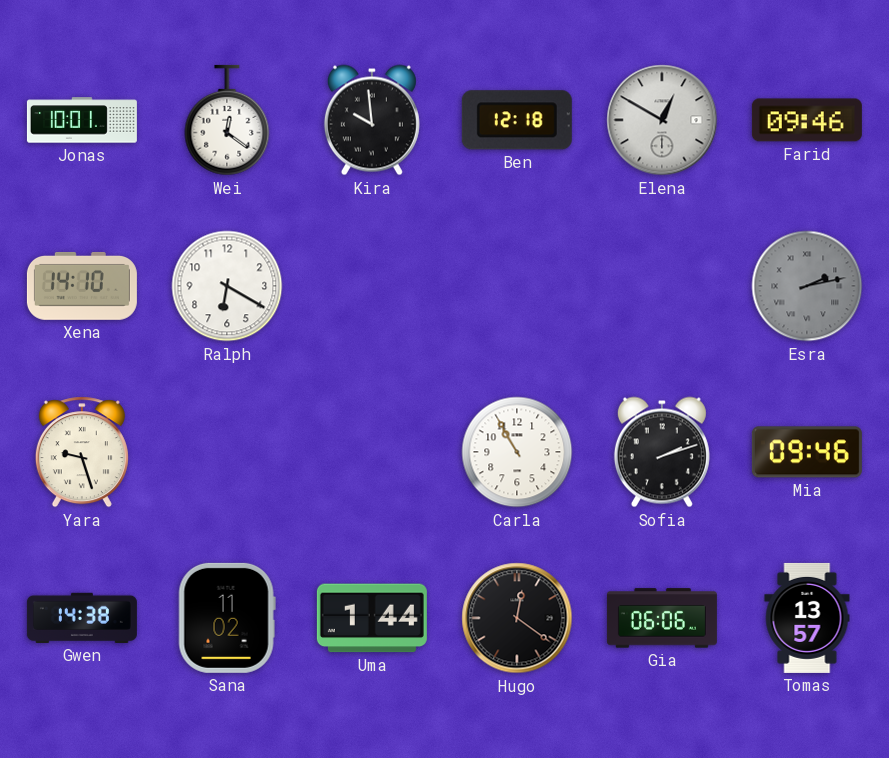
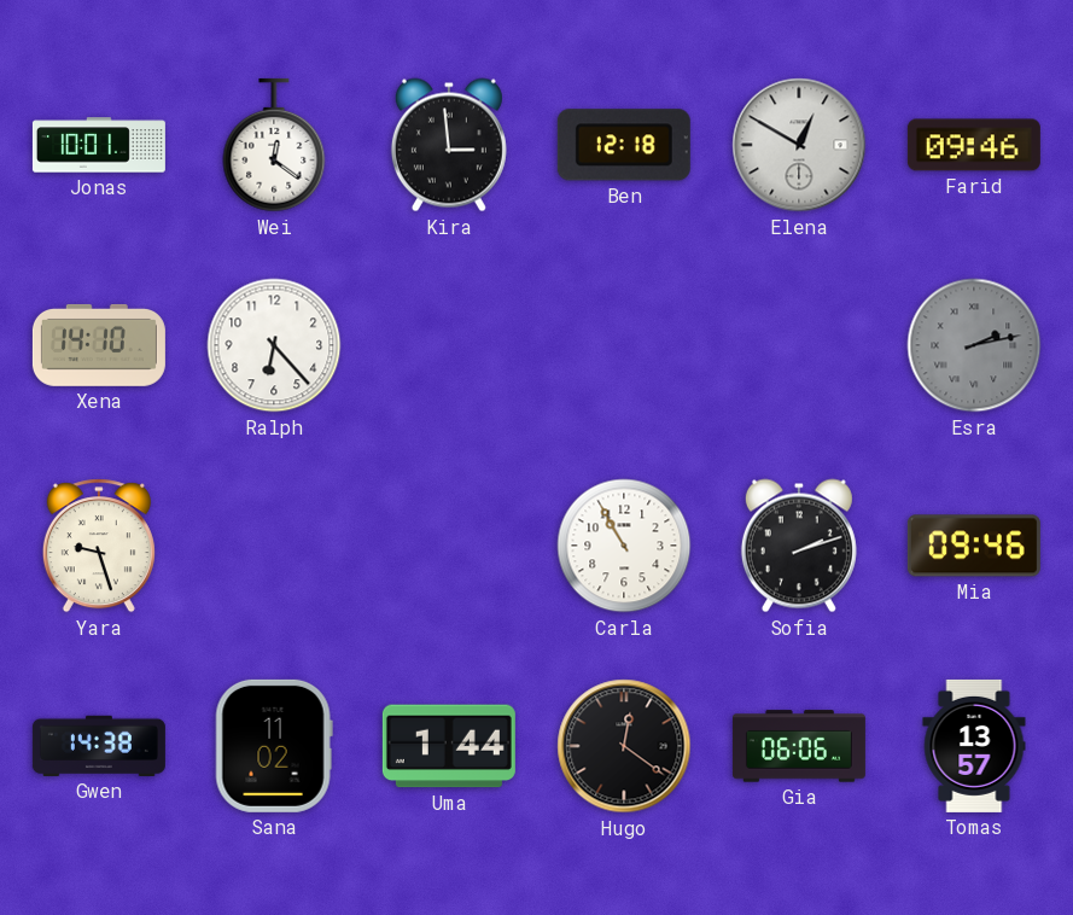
Kira: 9:59 -> 2:59
Ralph: 6:20 -> 6:23
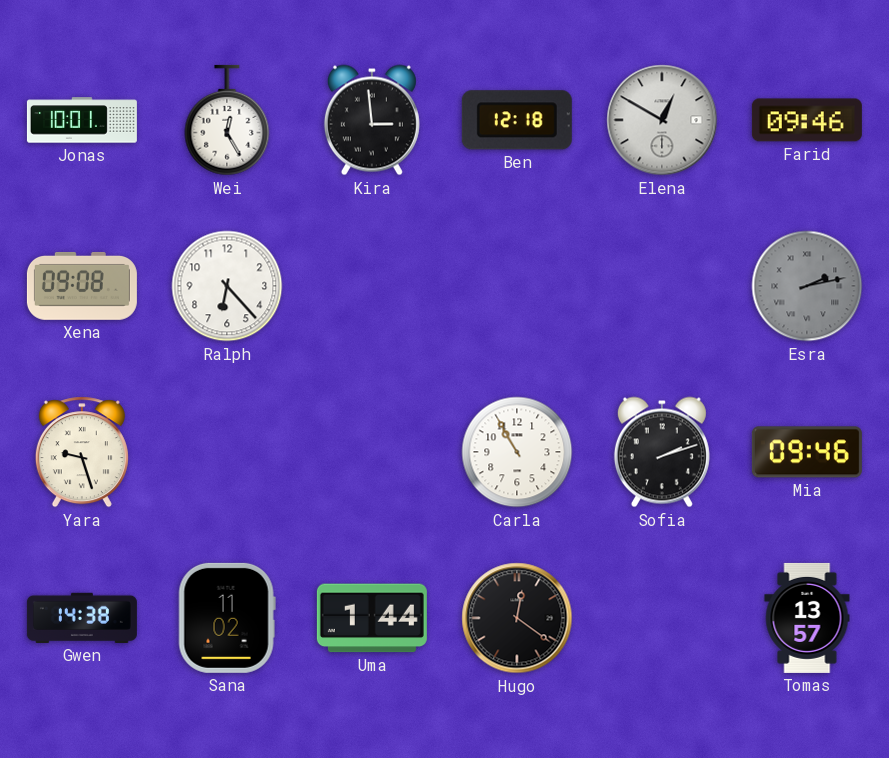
Wei: 12:21 -> 12:25
Xena: 14:10 -> 09:08
Gia: 06:06 -> none
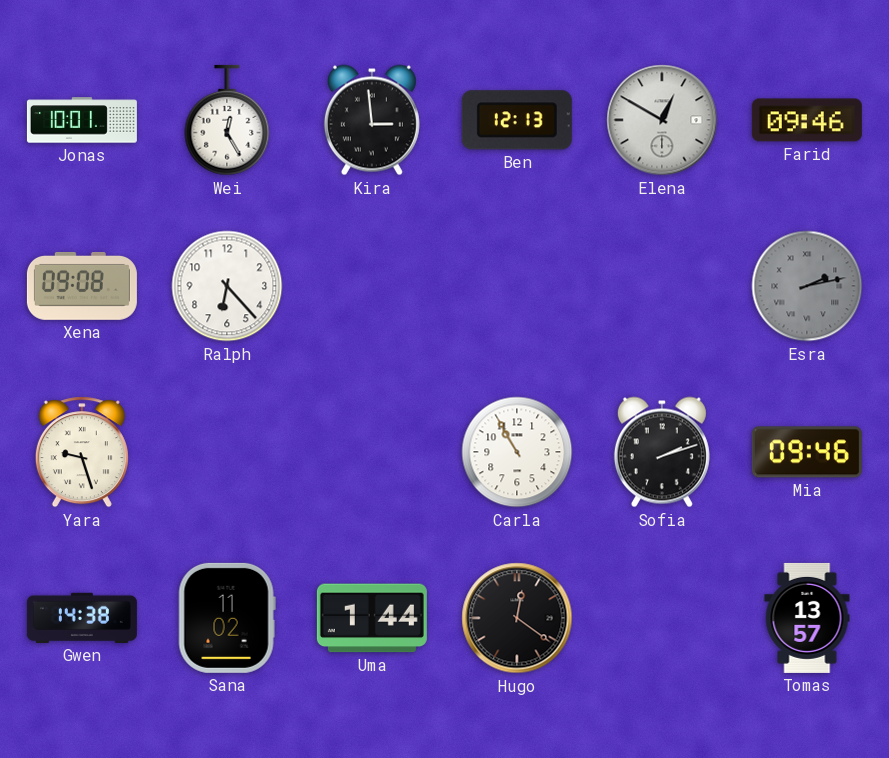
Ben: 12:18 -> 12:13
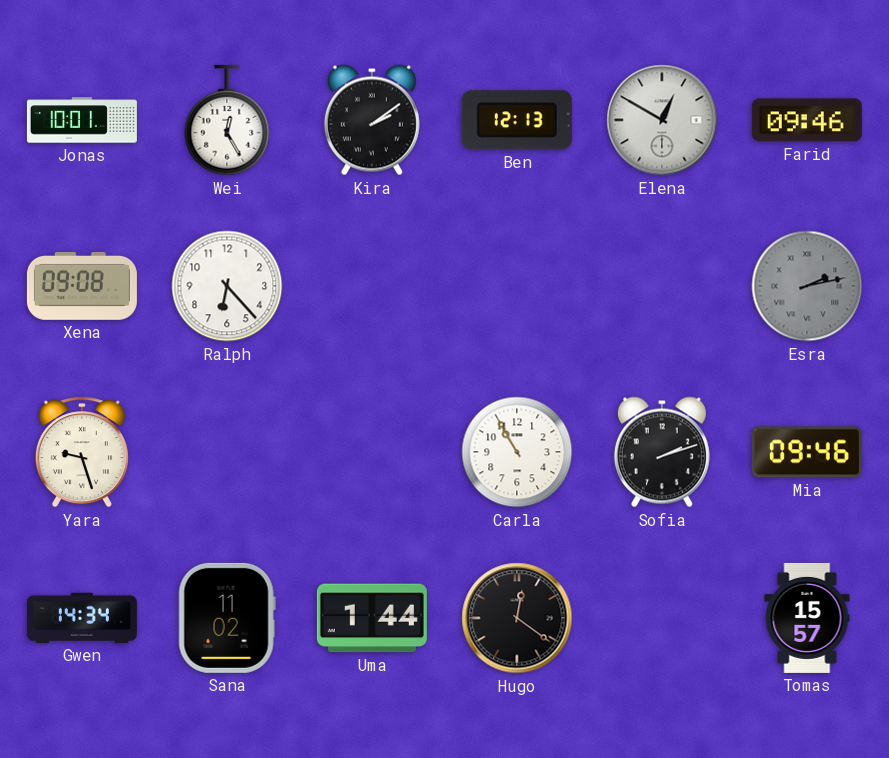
Kira: 2:59 -> 2:09
Gwen: 14:38 -> 14:34
Tomas: 13:57 -> 15:57
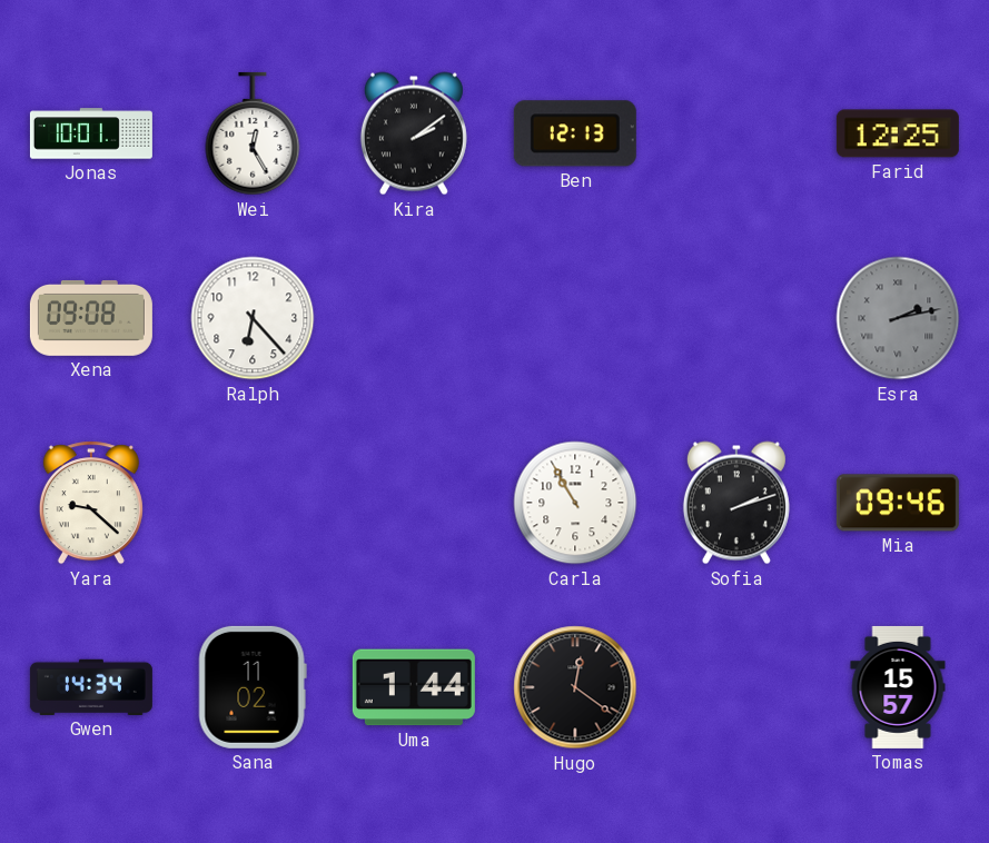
Elena: 12:50 -> none
Farid: 09:46 -> 12:25
Yara: 9:27 -> 9:22
